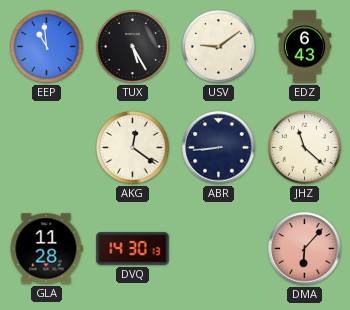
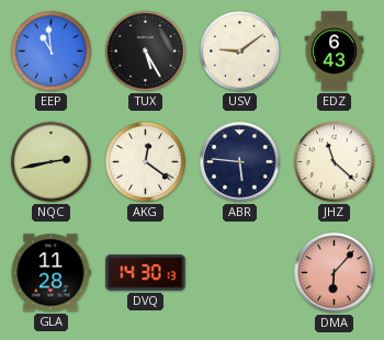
NQC: none -> 2:43
ABR: 8:44 -> 5:46
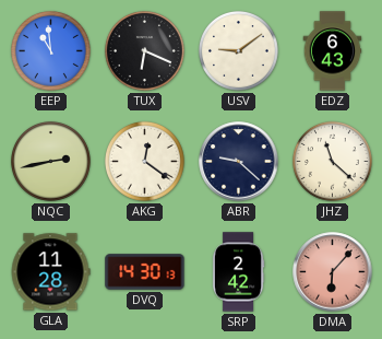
TUX: 5:25 -> 6:19
ABR: 5:46 -> 9:22
SRP: none -> 2:42
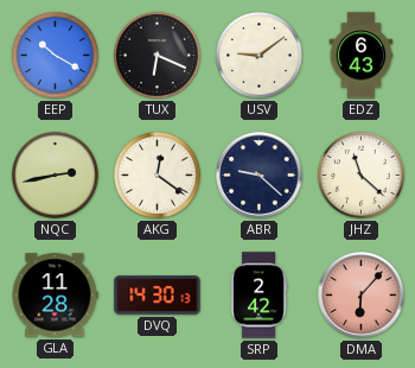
EEP: 10:59 -> 10:20
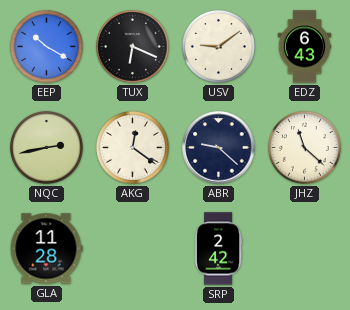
DVQ: 14:30 -> none
DMA: 6:07 -> none
